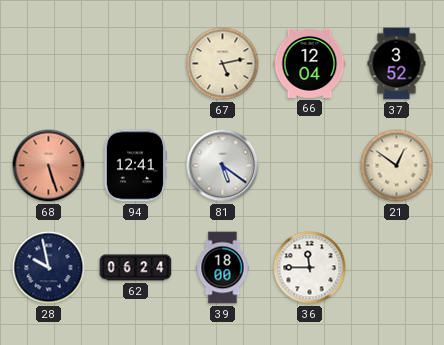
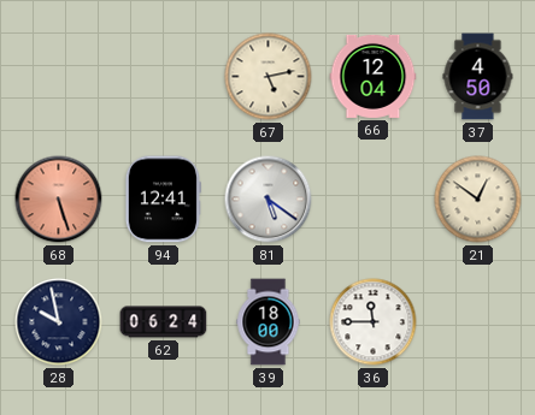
37: 3:52 -> 4:50
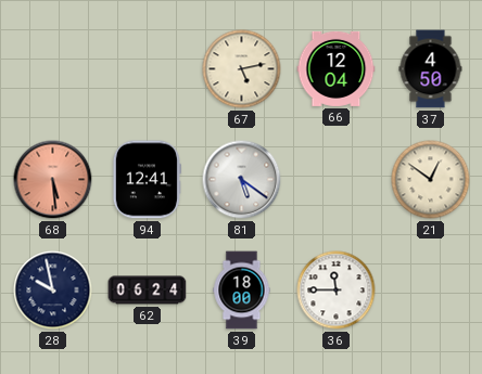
68: 5:27 -> 5:29
